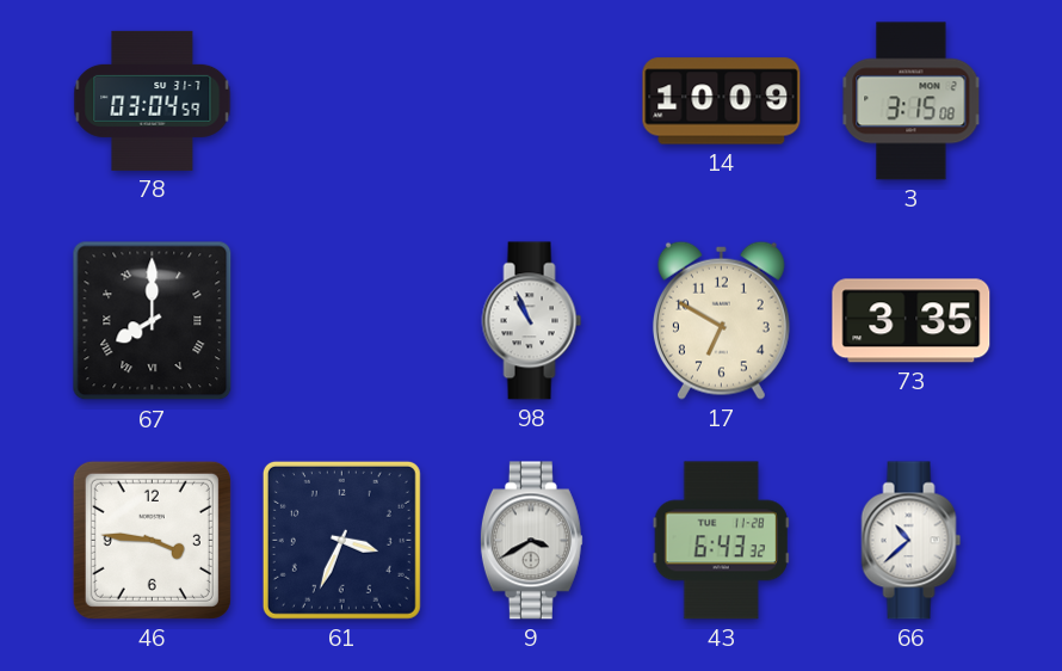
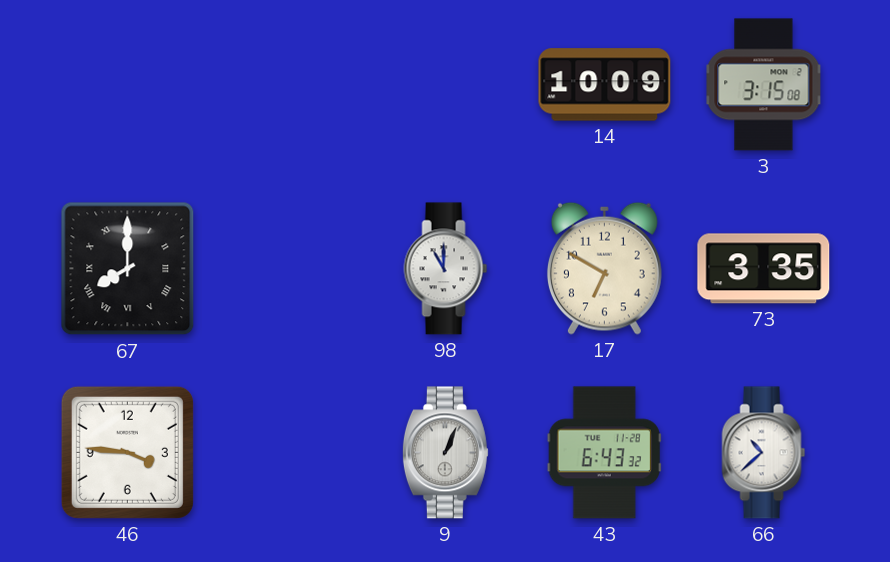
78: 03:04 -> none
98: 10:56 -> 11:00
61: 3:34 -> none
9: 3:40 -> 1:04
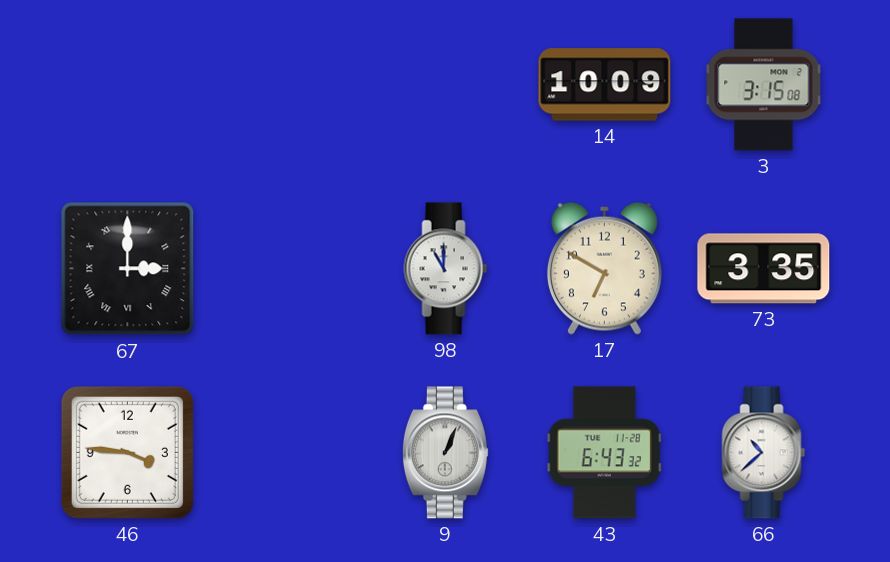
67: 8:00 -> 3:00
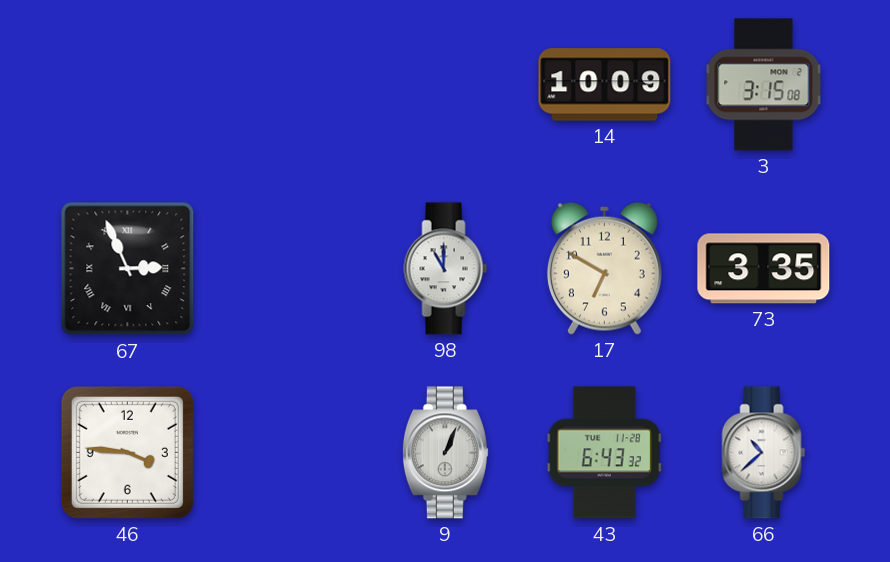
67: 3:00 -> 2:56
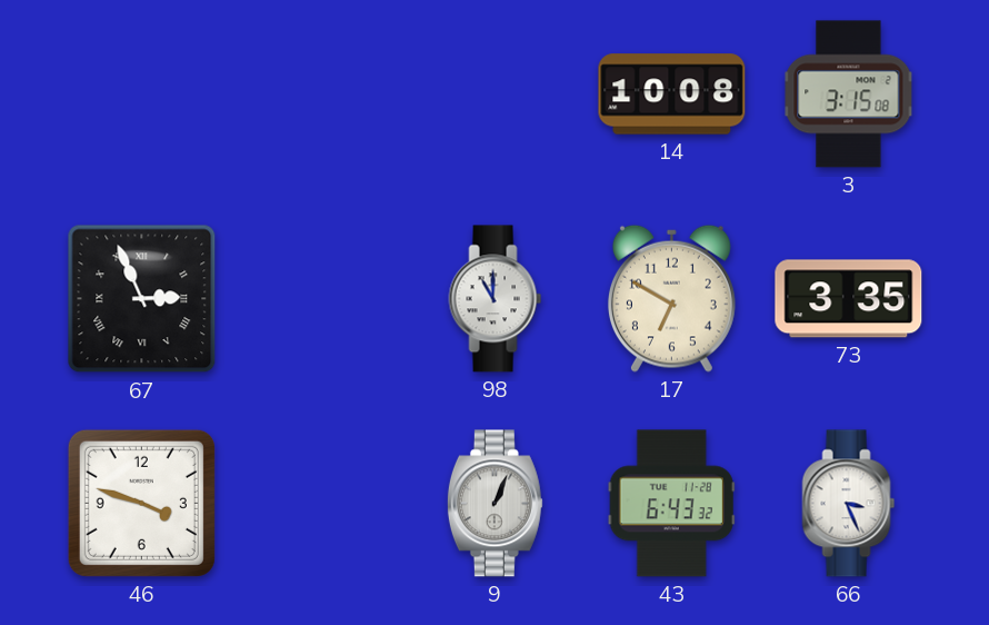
14: 10:09 -> 10:08
46: 3:46 -> 3:48
66: 10:38 -> 3:26
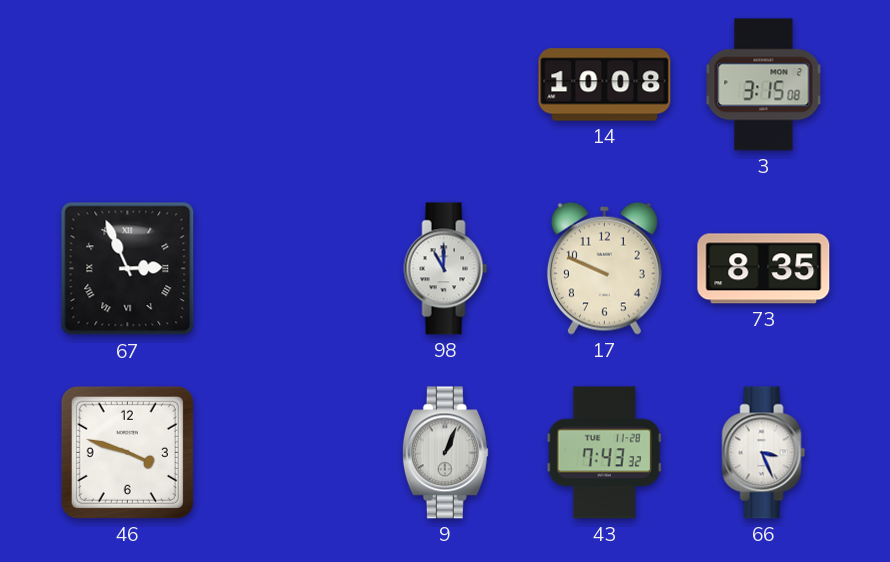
17: 6:50 -> 9:49
73: 3:35 -> 8:35
43: 6:43 -> 7:43
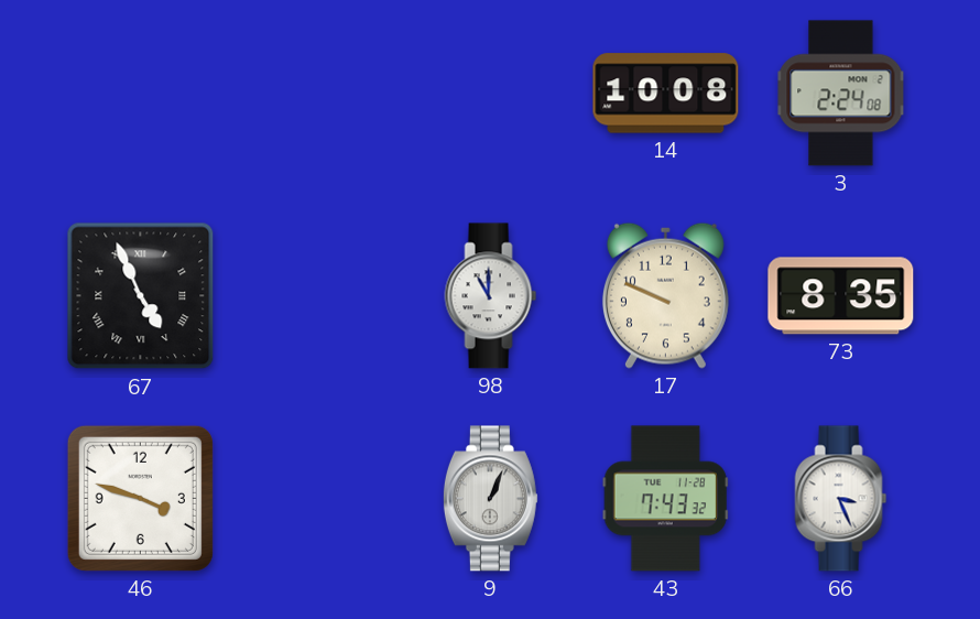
3: 3:15 -> 2:24
67: 2:56 -> 4:56
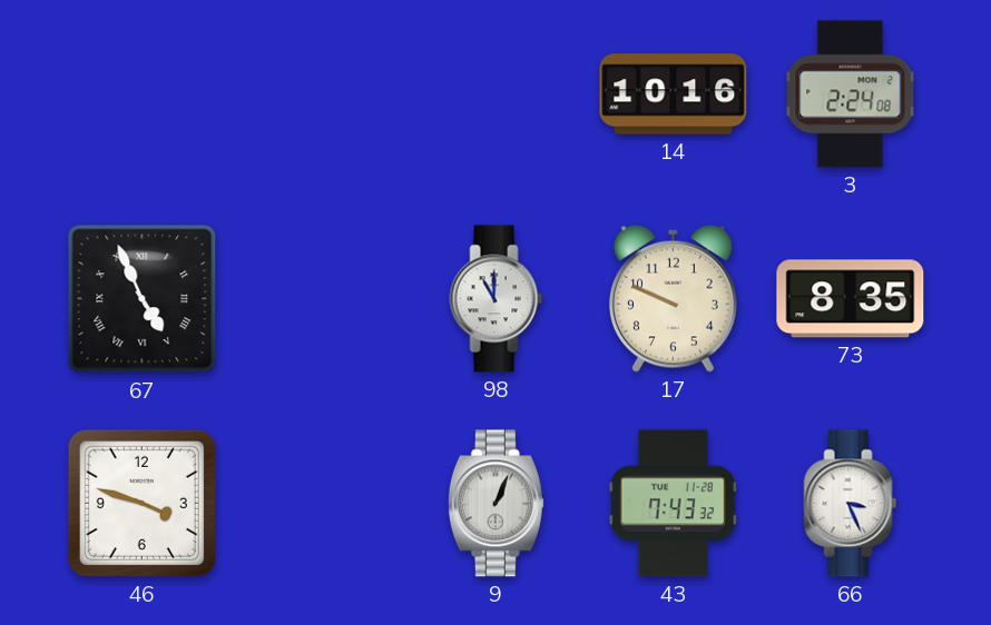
14: 10:08 -> 10:16
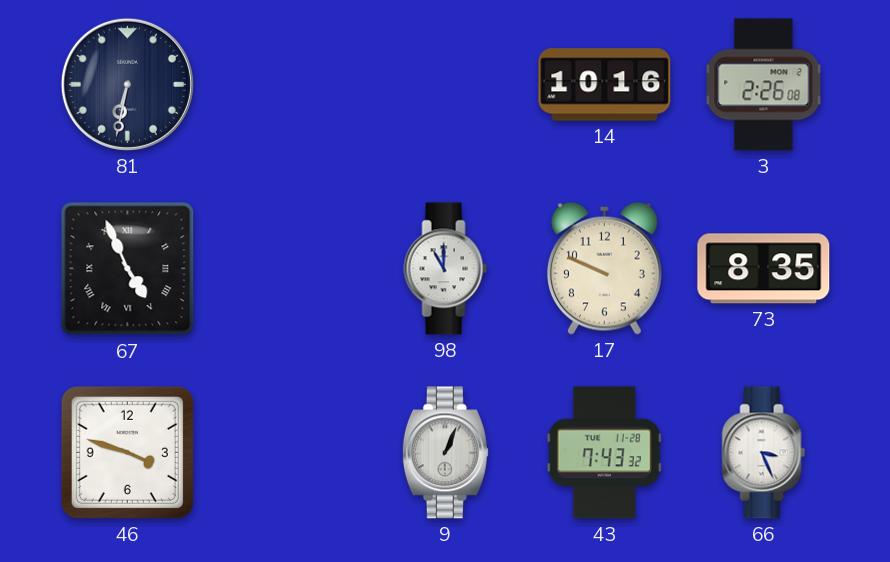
81: none -> 6:32
3: 2:24 -> 2:26
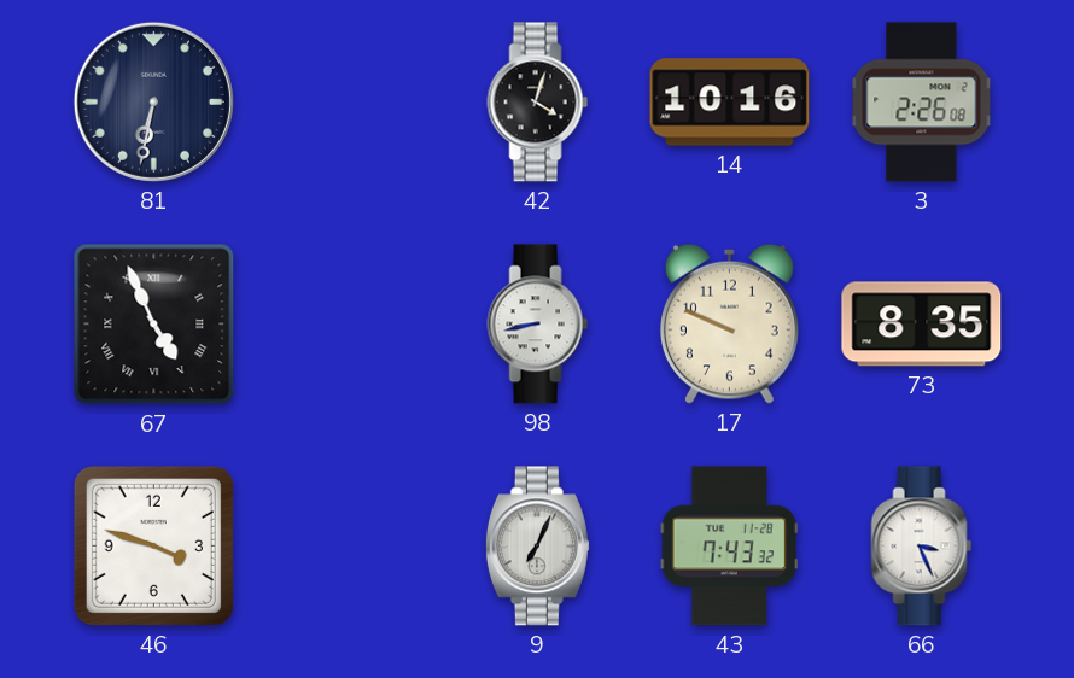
42: none -> 4:03
98: 11:00 -> 8:43
9: 1:04 -> 7:04
